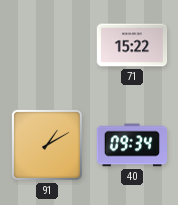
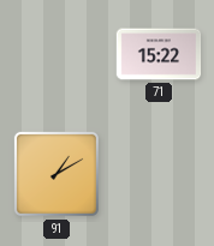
40: 09:34 -> none
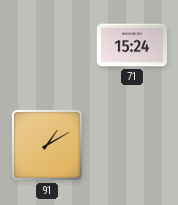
71: 15:22 -> 15:24
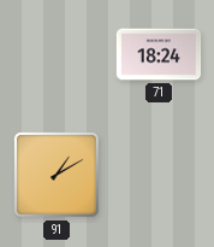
71: 15:24 -> 18:24
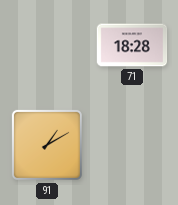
71: 18:24 -> 18:28
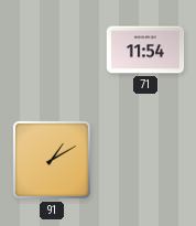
71: 18:28 -> 11:54
